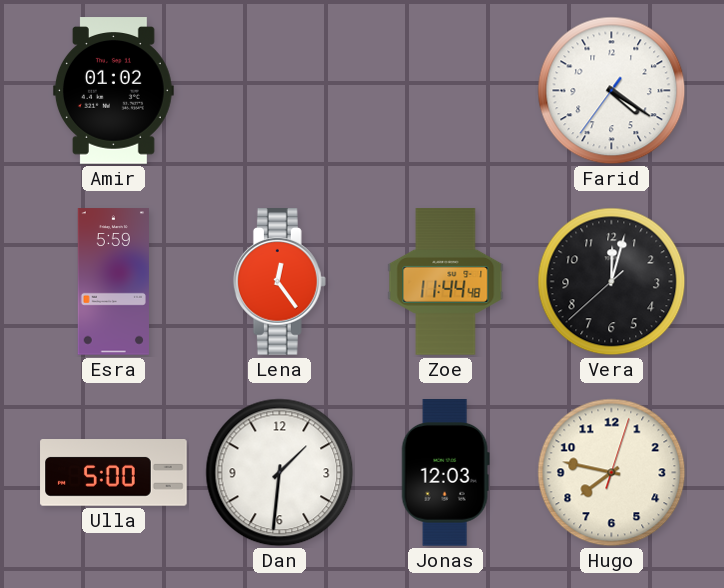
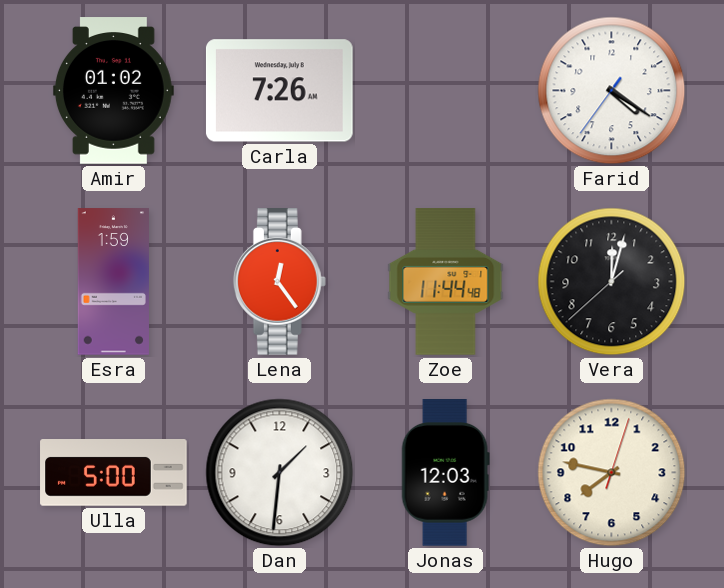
Carla: none -> 7:26
Esra: 5:59 -> 1:59
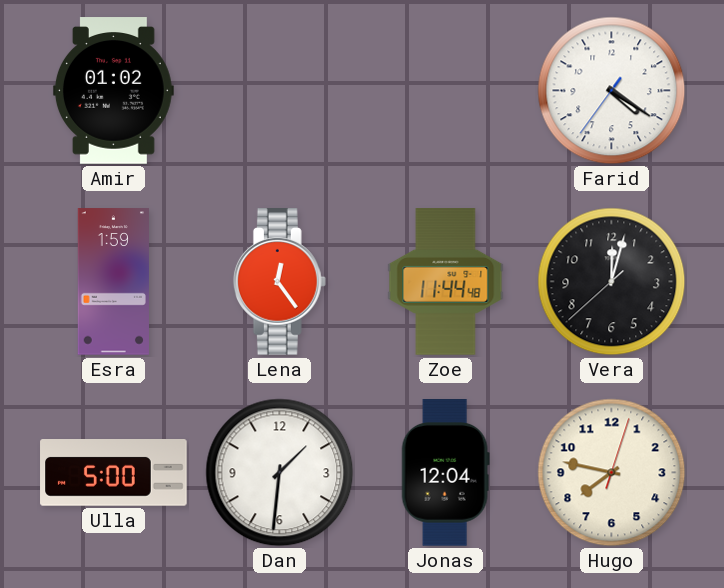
Carla: 7:26 -> none
Jonas: 12:03 -> 12:04
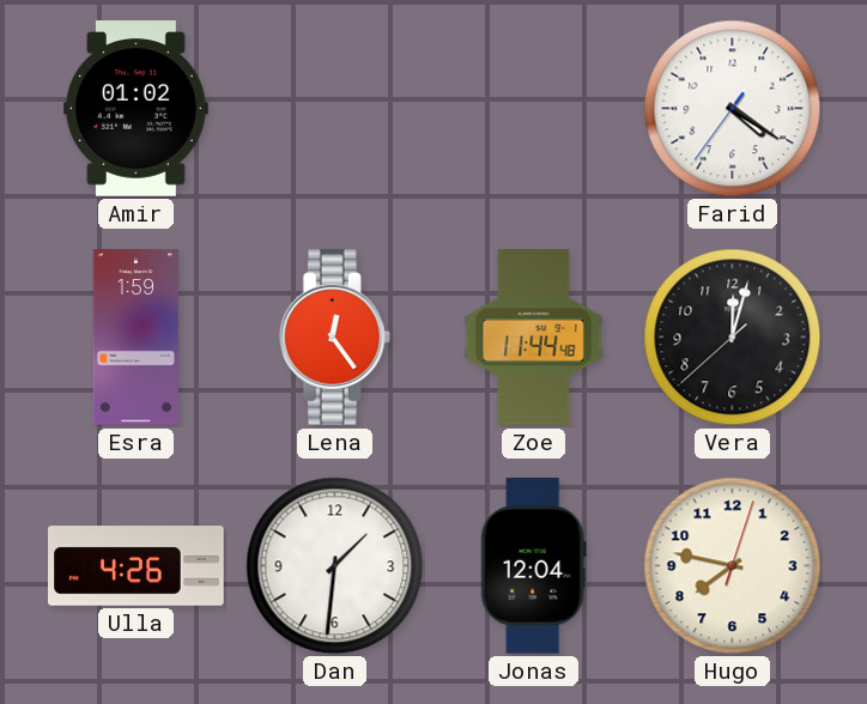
Ulla: 5:00 -> 4:26
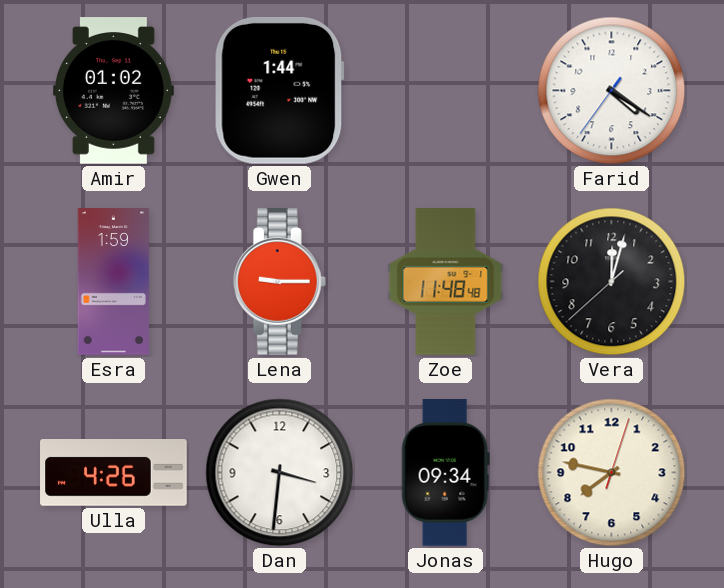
Gwen: none -> 1:44
Lena: 12:24 -> 9:15
Zoe: 11:44 -> 11:48
Dan: 1:31 -> 3:31
Jonas: 12:04 -> 09:34
